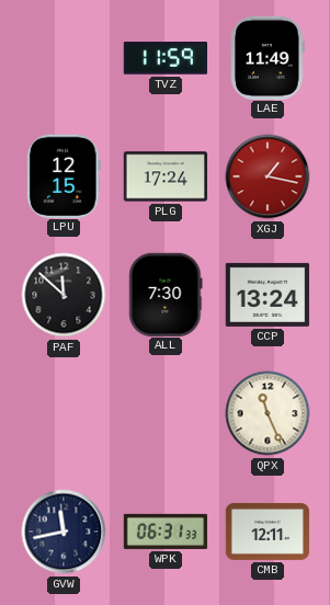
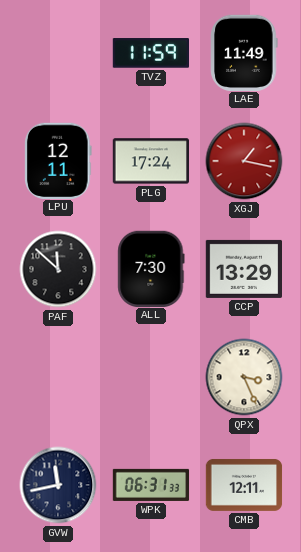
LPU: 12:15 -> 12:11
CCP: 13:24 -> 13:29
QPX: 11:26 -> 3:26
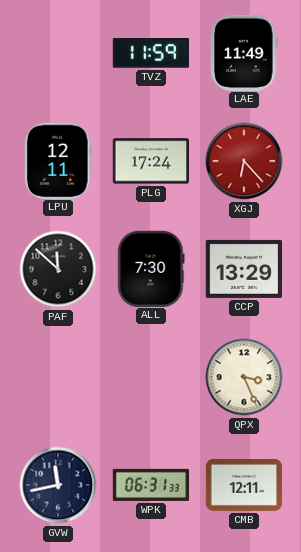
XGJ: 1:17 -> 6:23
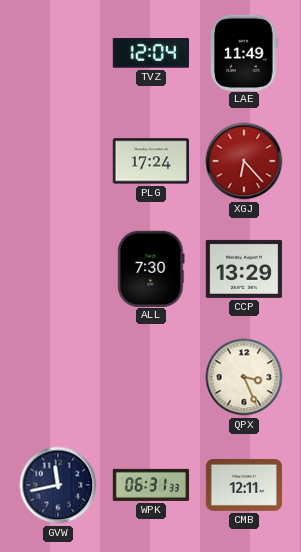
TVZ: 11:59 -> 12:04
LPU: 12:11 -> none
PAF: 11:52 -> none
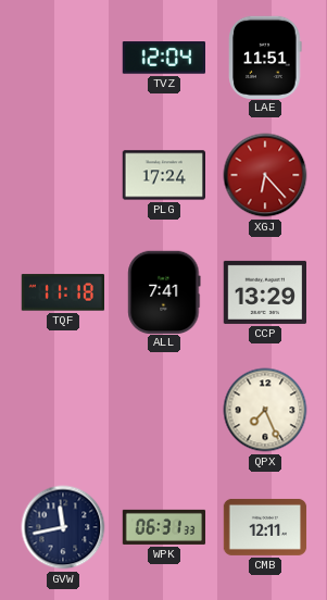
LAE: 11:49 -> 11:51
TQF: none -> 11:18
ALL: 7:30 -> 7:41
QPX: 3:26 -> 7:26
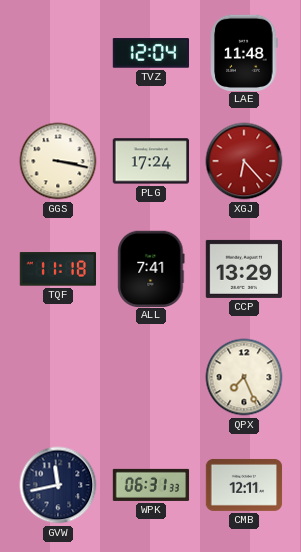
LAE: 11:51 -> 11:48
GGS: none -> 3:17
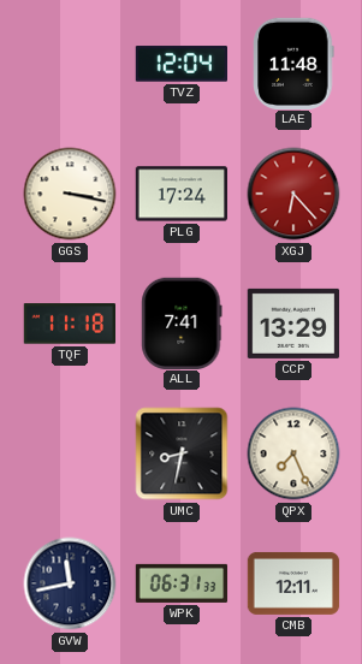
UMC: none -> 8:32
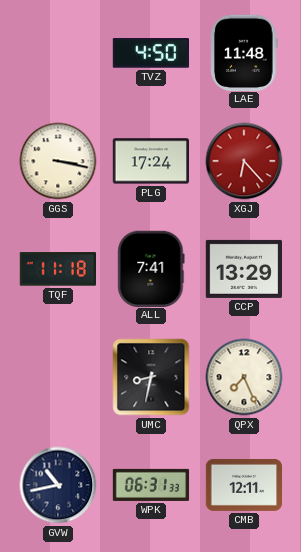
TVZ: 12:04 -> 4:50
GVW: 11:43 -> 10:43
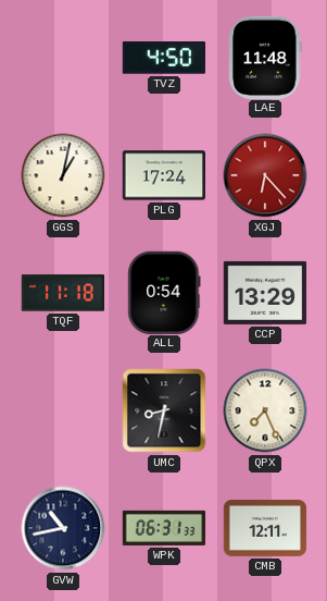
GGS: 3:17 -> 1:02
ALL: 7:41 -> 0:54
